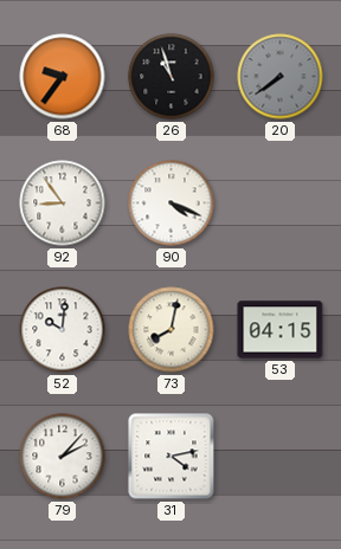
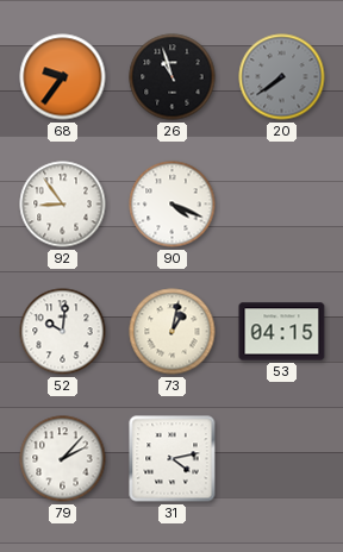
73: 8:02 -> 1:02
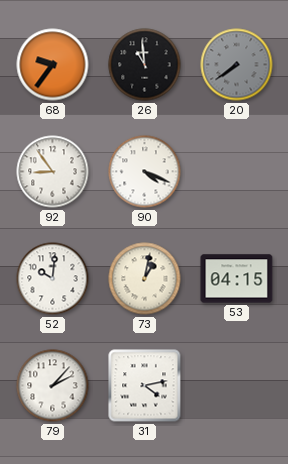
26: 10:57 -> 10:59
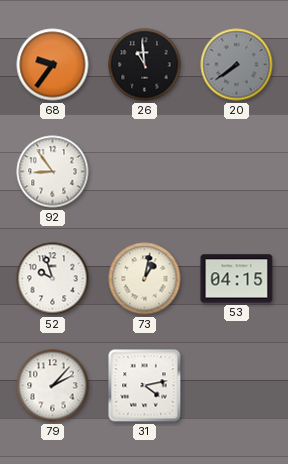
90: 4:19 -> none
52: 10:01 -> 9:57
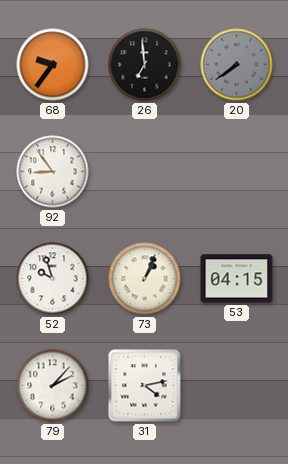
26: 10:59 -> 6:59
73: 1:02 -> 1:04
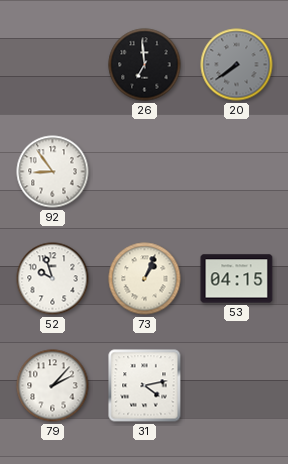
68: 9:36 -> none
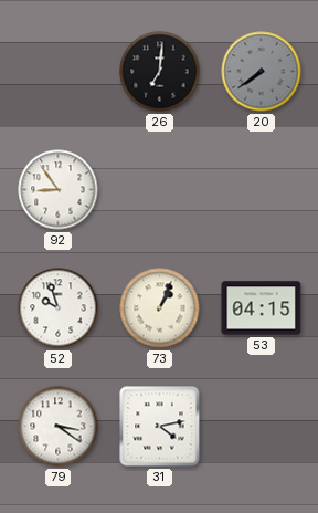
26: 6:59 -> 7:01
79: 2:07 -> 3:21
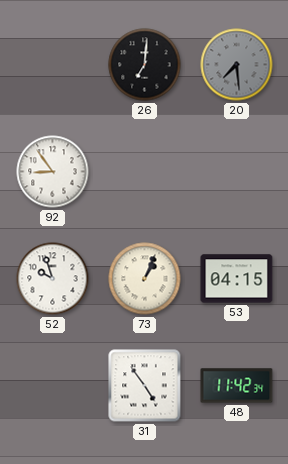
20: 7:39 -> 7:29
79: 3:21 -> none
31: 4:13 -> 4:54
48: none -> 11:42
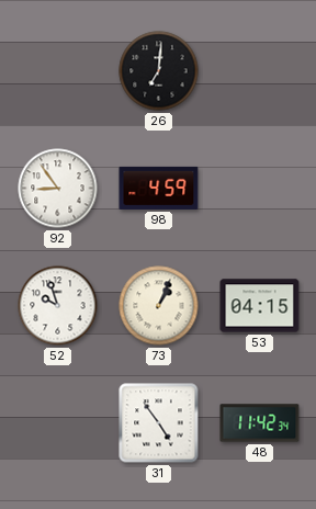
20: 7:29 -> none
98: none -> 4:59
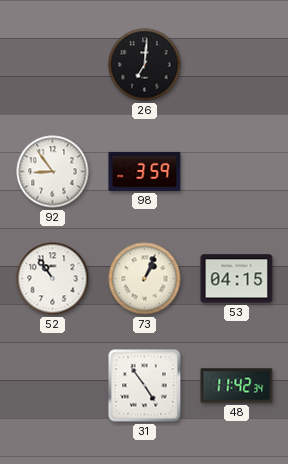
98: 4:59 -> 3:59
52: 9:57 -> 10:54
